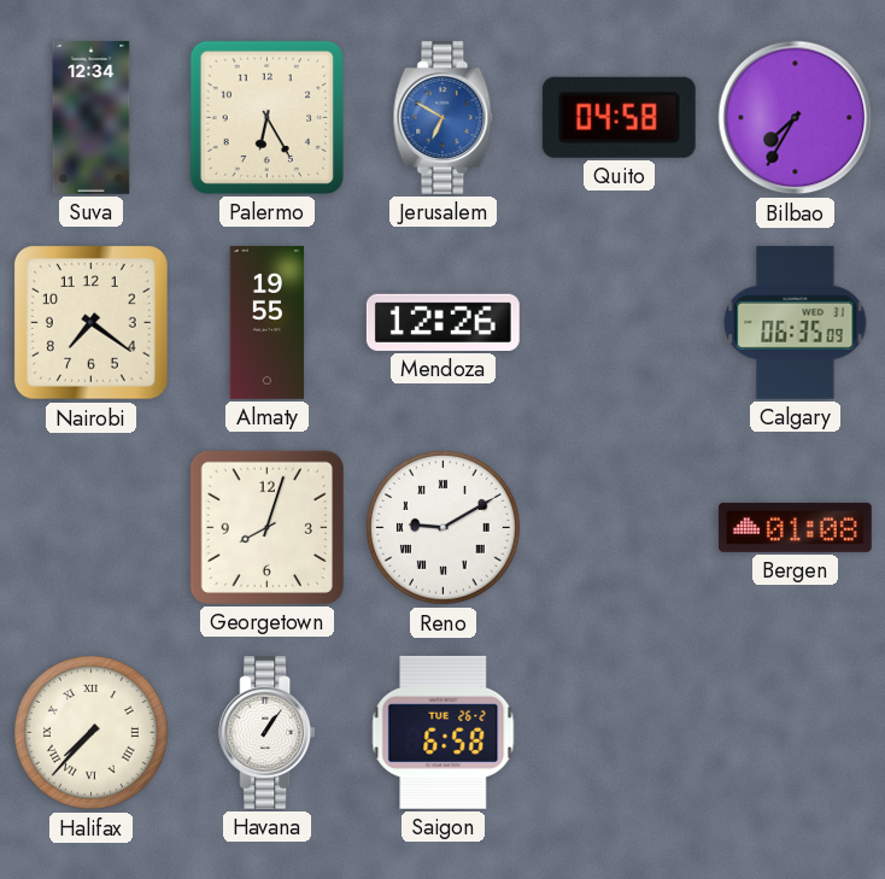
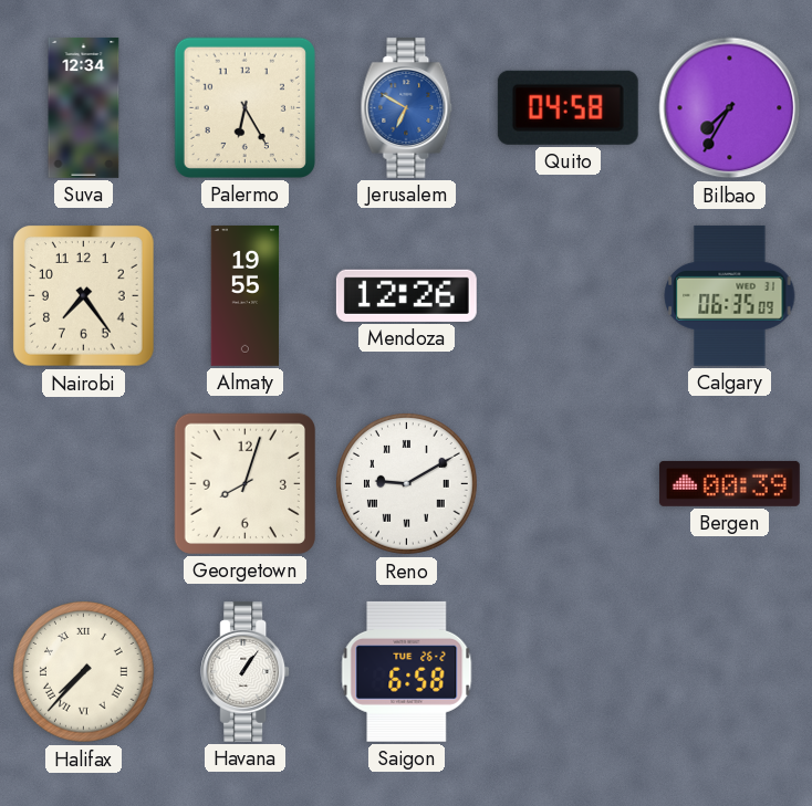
Nairobi: 7:21 -> 7:24
Bergen: 01:08 -> 00:39
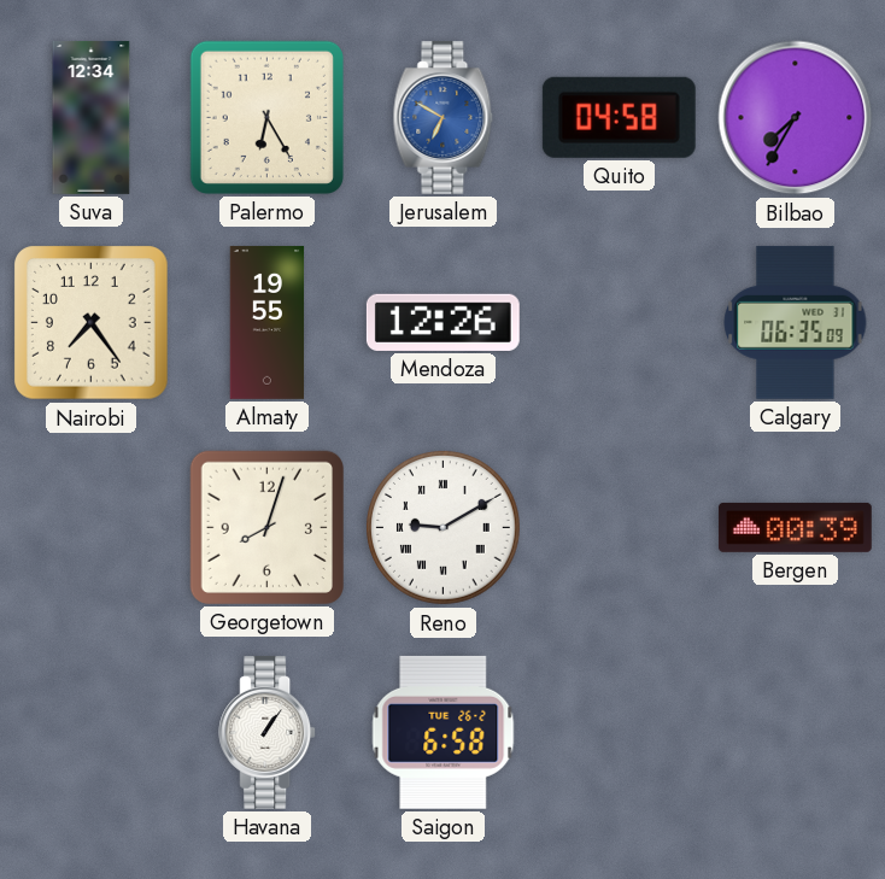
Halifax: 7:37 -> none
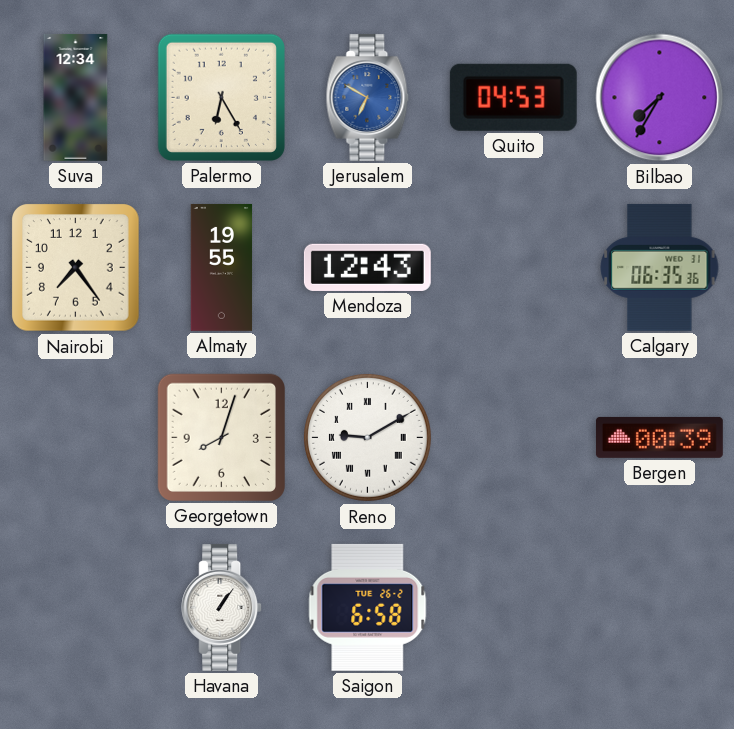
Quito: 04:58 -> 04:53
Mendoza: 12:26 -> 12:43
Calgary: 06:35:09 -> 06:35:36
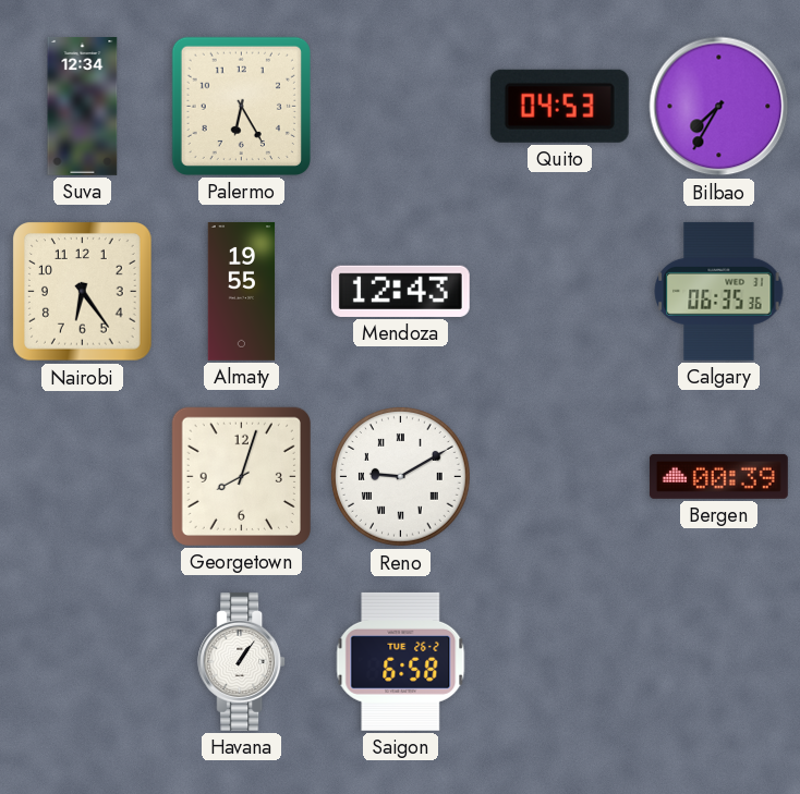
Jerusalem: 6:50 -> none
Nairobi: 7:24 -> 6:24
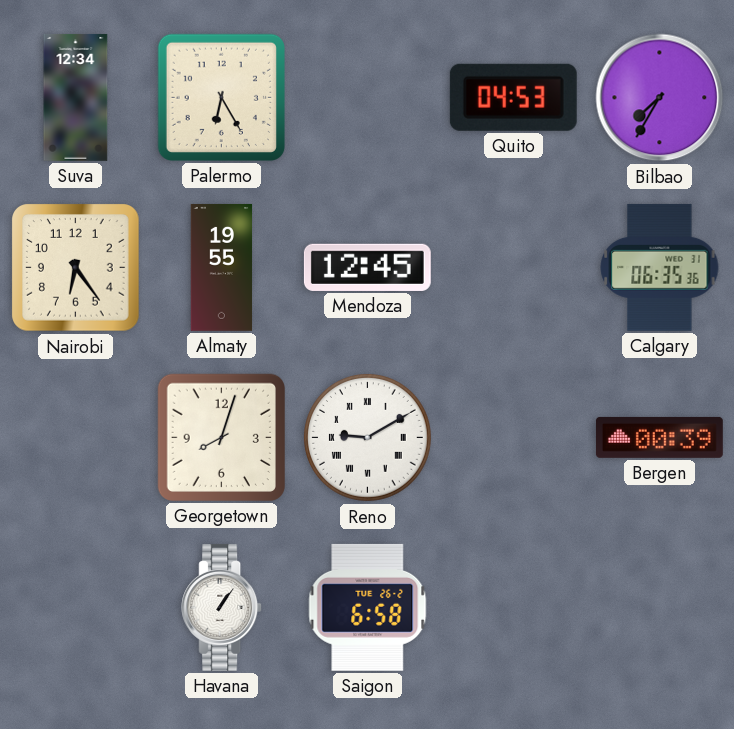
Mendoza: 12:43 -> 12:45
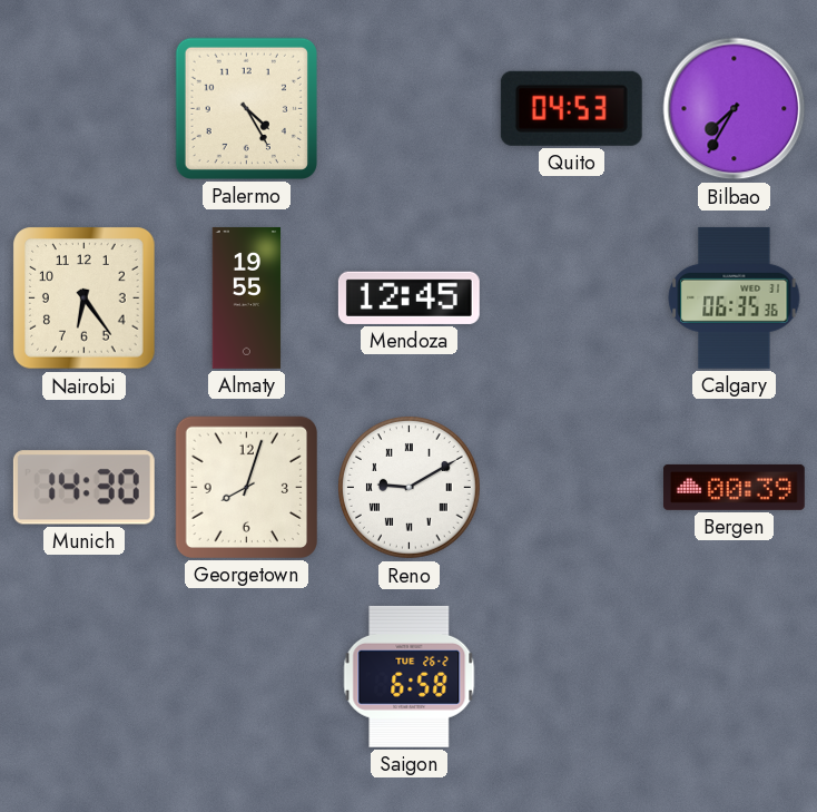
Suva: 12:34 -> none
Palermo: 6:25 -> 4:25
Munich: none -> 14:30
Havana: 1:06 -> none
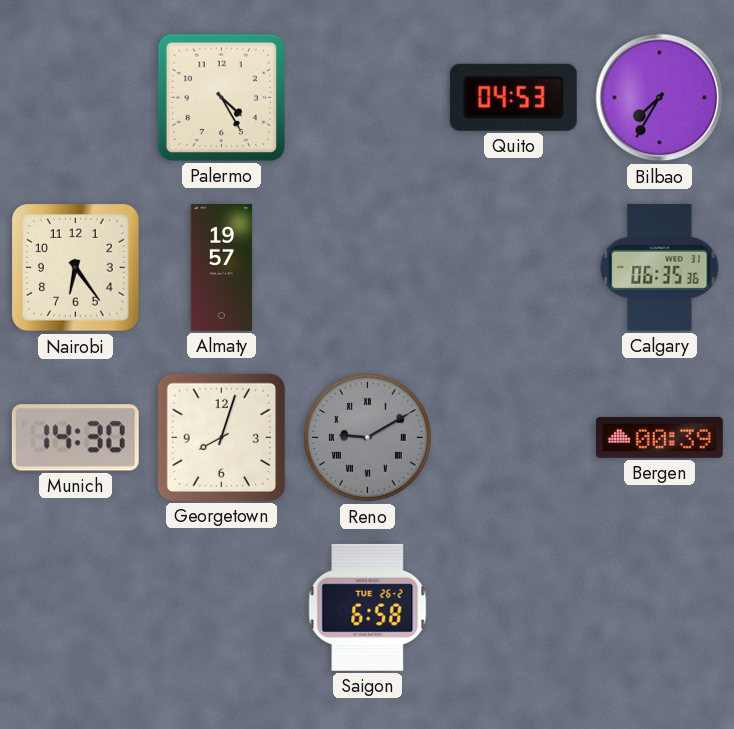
Almaty: 19:55 -> 19:57
Mendoza: 12:45 -> none
Reno dial: white -> grey
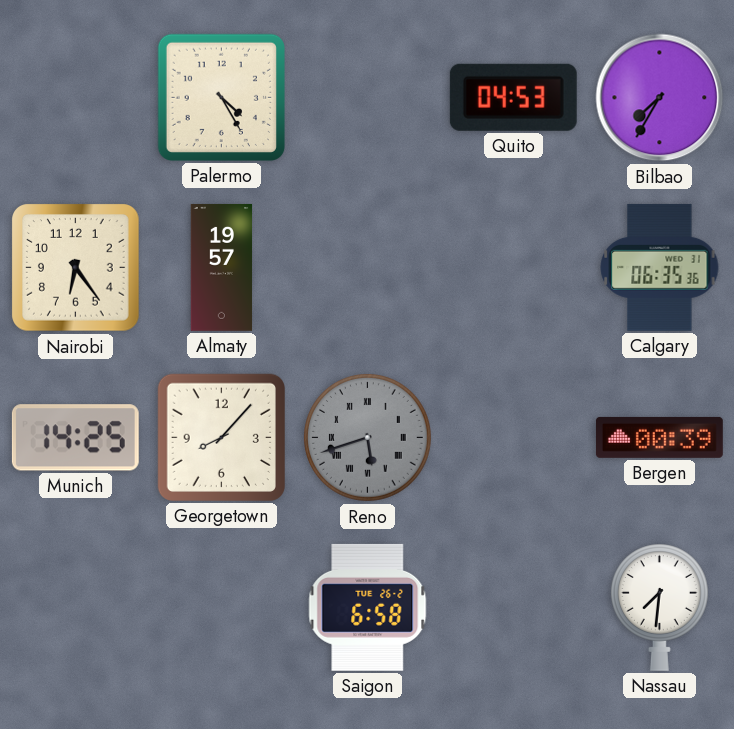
Munich: 14:30 -> 14:25
Georgetown: 8:03 -> 8:07
Reno: 9:10 -> 5:42
Nassau: none -> 7:31
